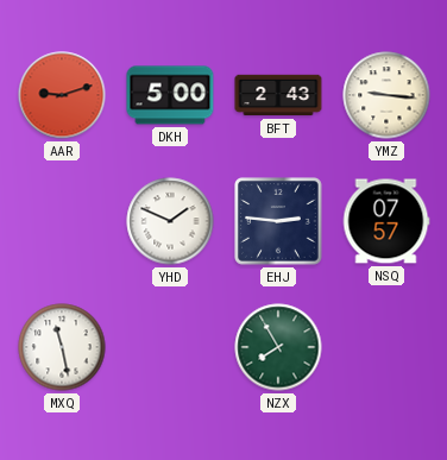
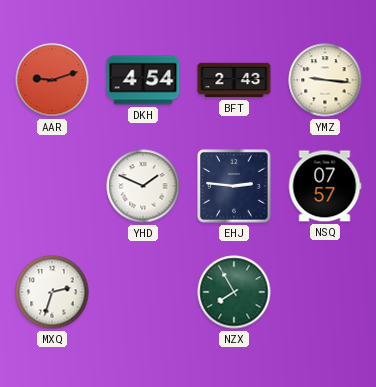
DKH: 5:00 -> 4:54
MXQ: 11:28 -> 2:33
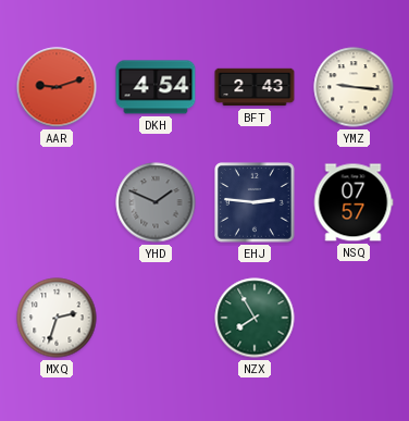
YHD dial: white -> grey
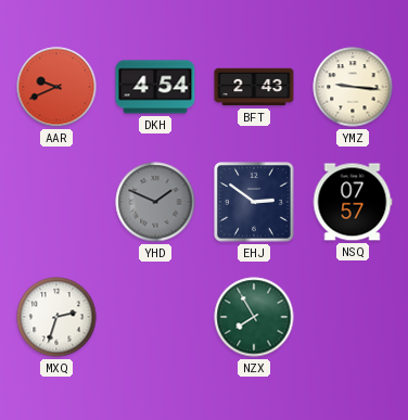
AAR: 9:12 -> 9:41
EHJ: 2:46 -> 2:51
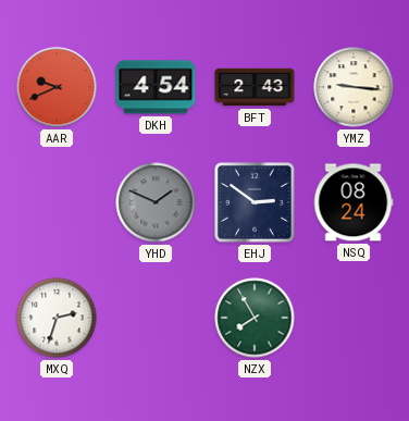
NSQ: 07:57 -> 08:24
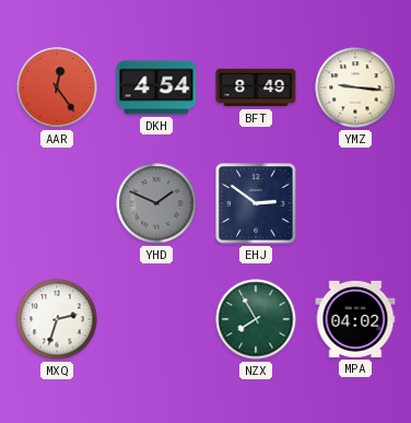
AAR: 9:41 -> 12:24
BFT: 2:43 -> 8:49
NSQ: 08:24 -> none
MPA: none -> 04:02
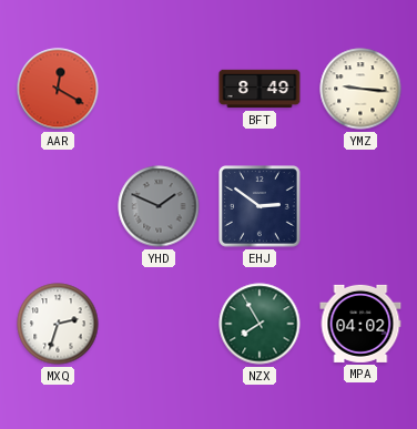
AAR: 12:24 -> 12:20
DKH: 4:54 -> none
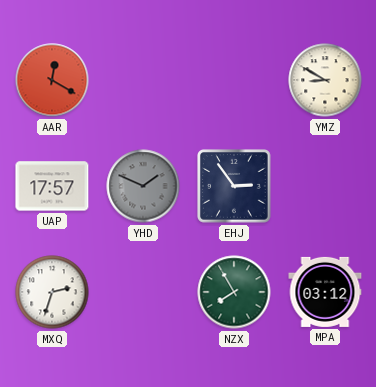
BFT: 8:49 -> none
YMZ: 9:16 -> 8:50
UAP: none -> 17:57
EHJ: 2:51 -> 2:54
MPA: 04:02 -> 03:12
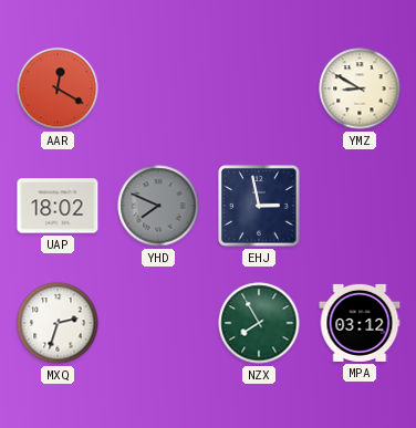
UAP: 17:57 -> 18:02
YHD: 1:49 -> 7:49
EHJ: 2:54 -> 2:58
